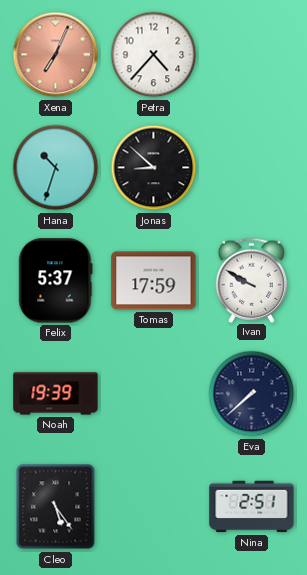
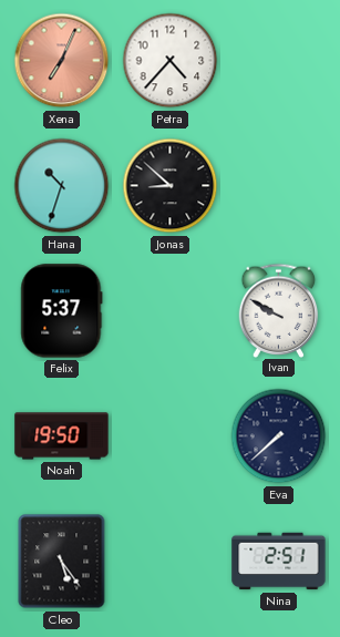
Tomas: 17:59 -> none
Noah: 19:39 -> 19:50
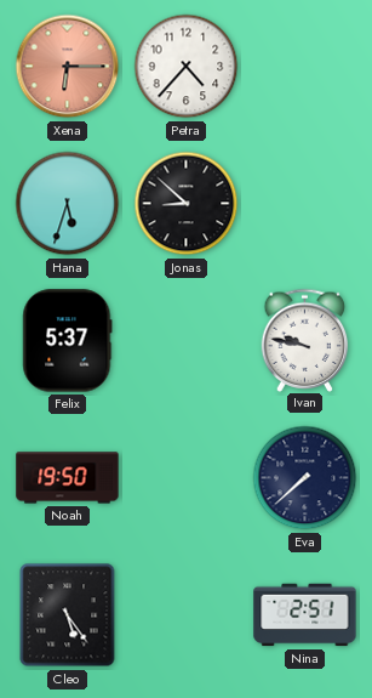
Xena: 7:04 -> 6:15
Hana: 10:33 -> 5:33
Ivan: 9:50 -> 9:47
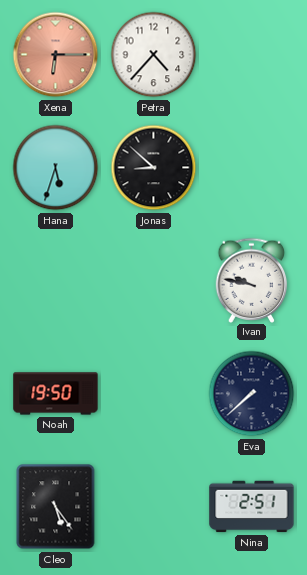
Felix: 5:37 -> none
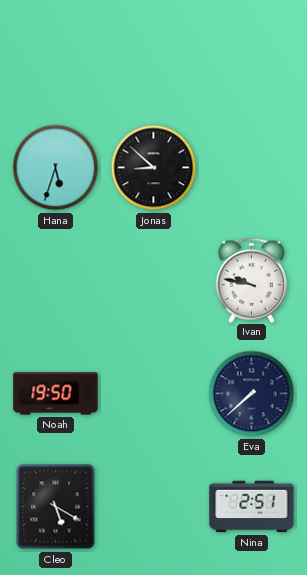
Xena: 6:15 -> none
Petra: 4:37 -> none
Cleo: 5:24 -> 5:20
